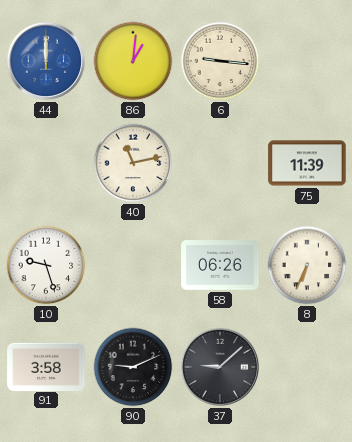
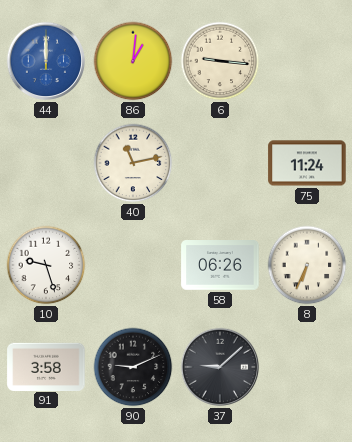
75: 11:39 -> 11:24
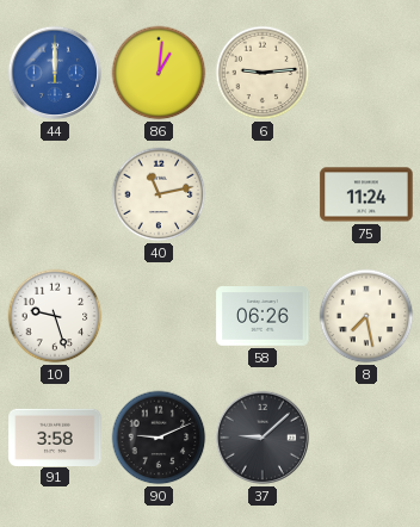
6: 9:16 -> 9:14
8: 6:34 -> 7:28
